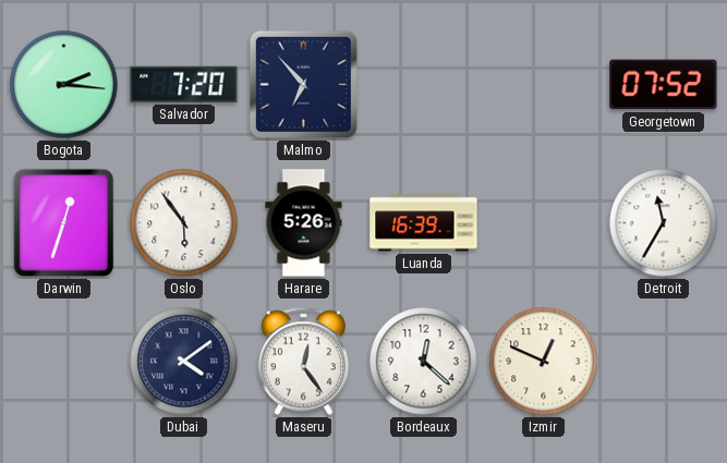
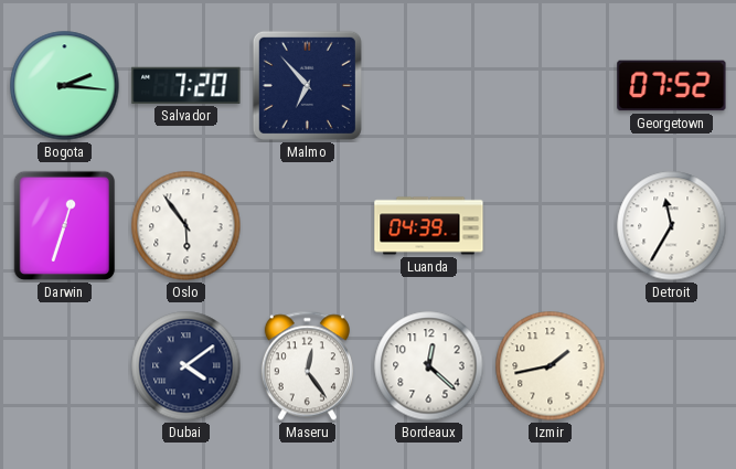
Harare: 5:26 -> none
Luanda: 16:39 -> 04:39
Izmir: 12:49 -> 1:43
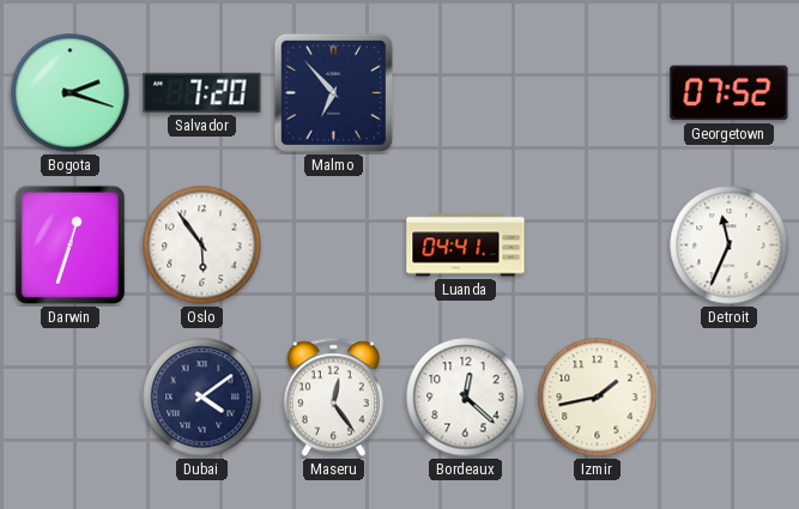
Bogota: 2:16 -> 2:18
Luanda: 04:39 -> 04:41
Detroit: 11:35 -> 11:34
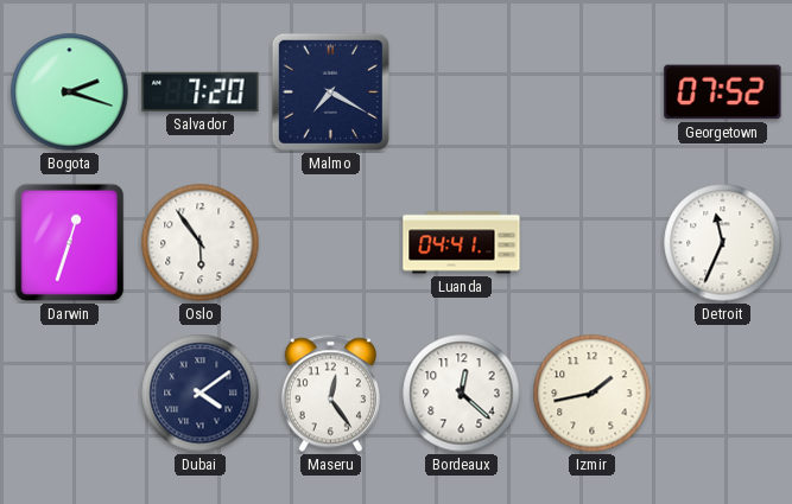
Malmo: 6:53 -> 7:20
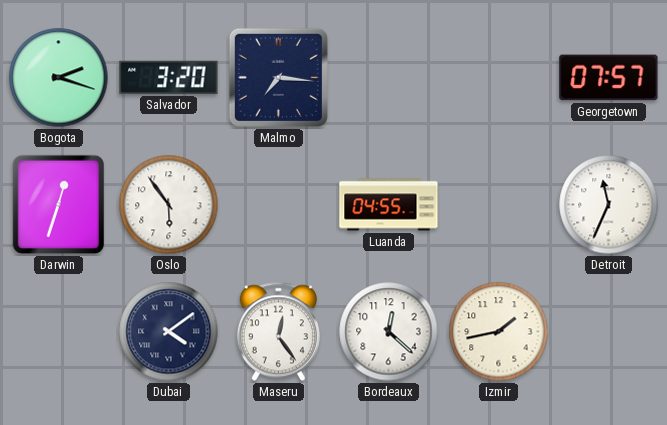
Salvador: 7:20 -> 3:20
Malmo: 7:20 -> 7:16
Georgetown: 07:52 -> 07:57
Luanda: 04:41 -> 04:55
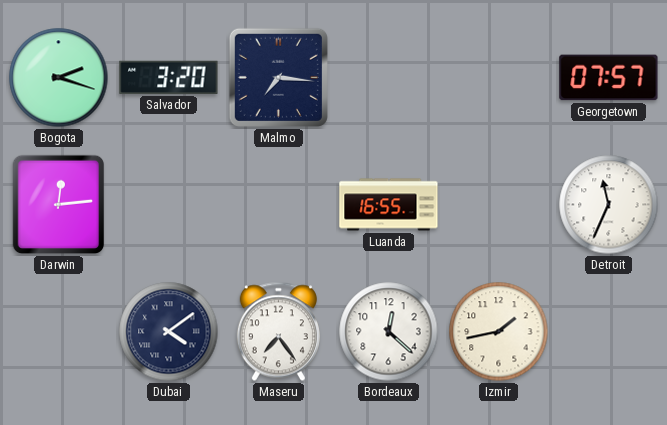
Darwin: 12:33 -> 12:14
Oslo: 5:54 -> none
Luanda: 04:55 -> 16:55
Maseru: 12:24 -> 7:24
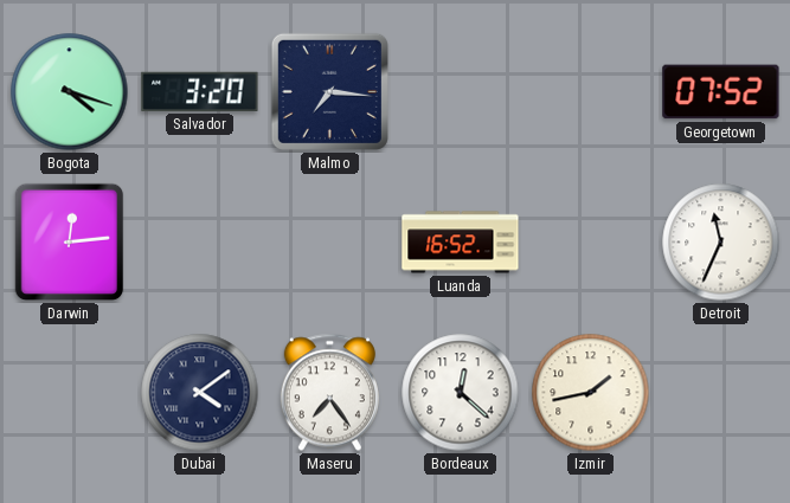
Bogota: 2:18 -> 4:18
Georgetown: 07:57 -> 07:52
Luanda: 16:55 -> 16:52
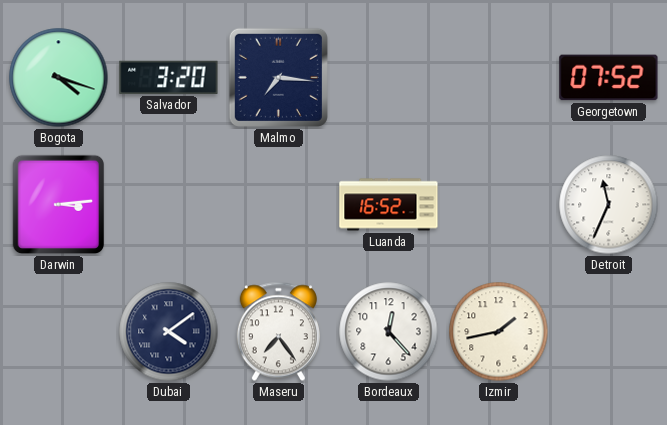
Darwin: 12:14 -> 3:14
Bordeaux: 12:22 -> 12:23
